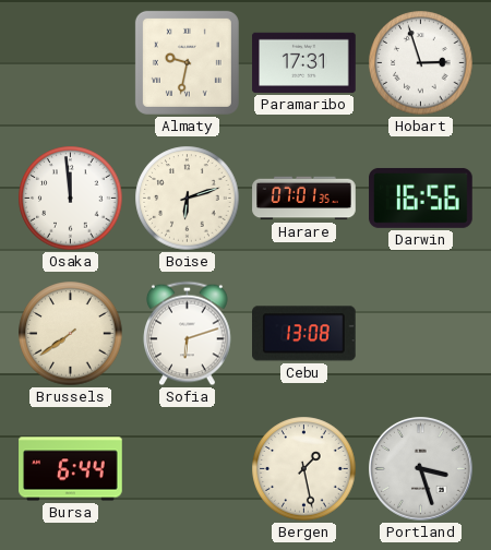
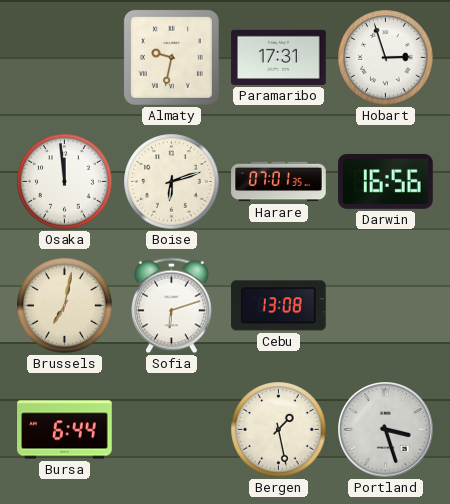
Brussels: 7:39 -> 7:02
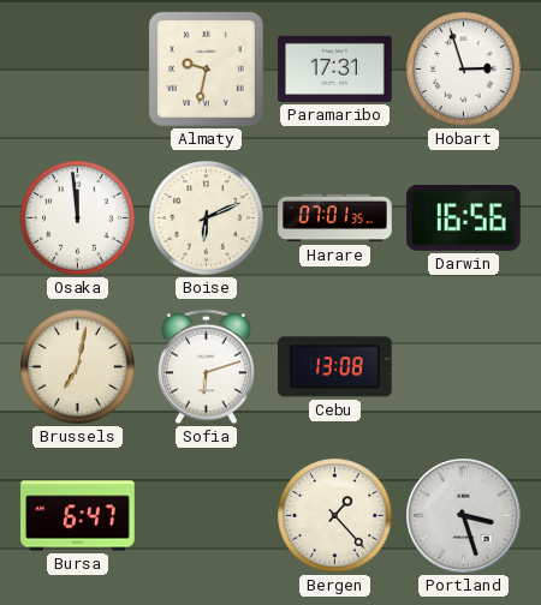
Boise: 6:12 -> 6:11
Bursa: 6:44 -> 6:47
Bergen: 1:28 -> 1:23
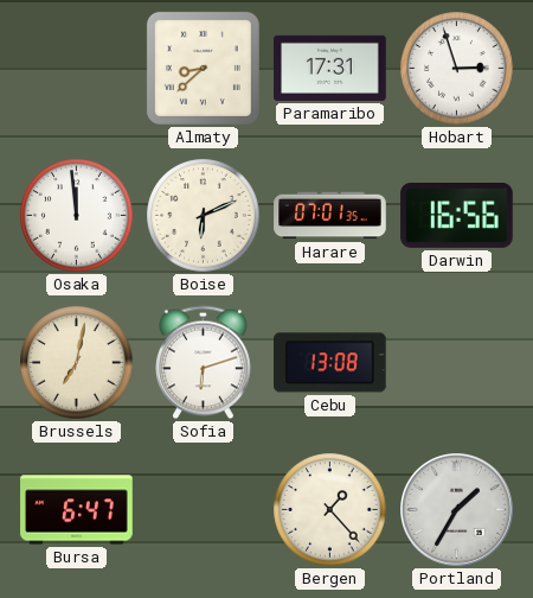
Almaty: 9:32 -> 8:38
Portland: 3:27 -> 1:35
